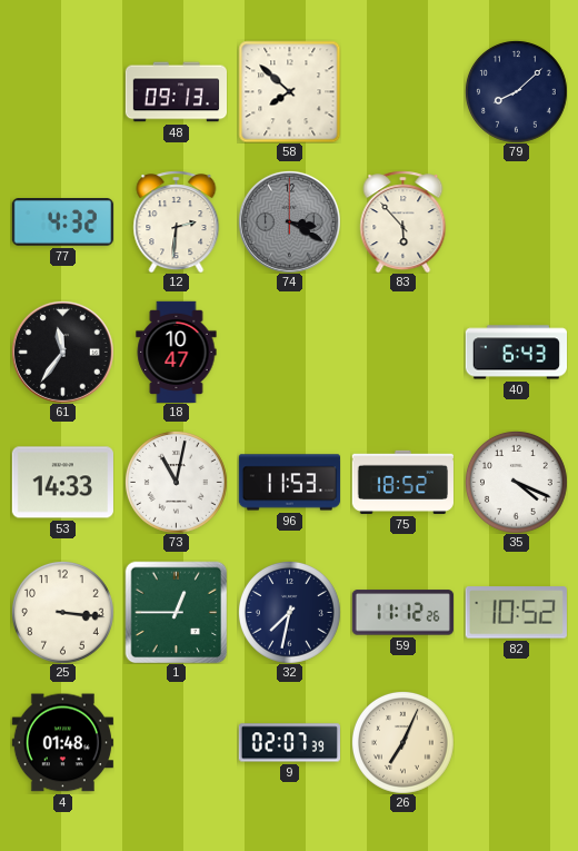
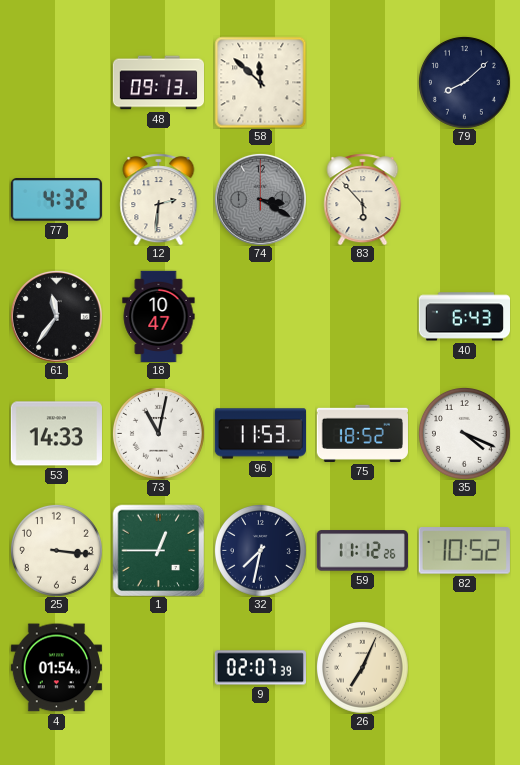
58: 7:52 -> 11:52
4: 01:48 -> 01:54
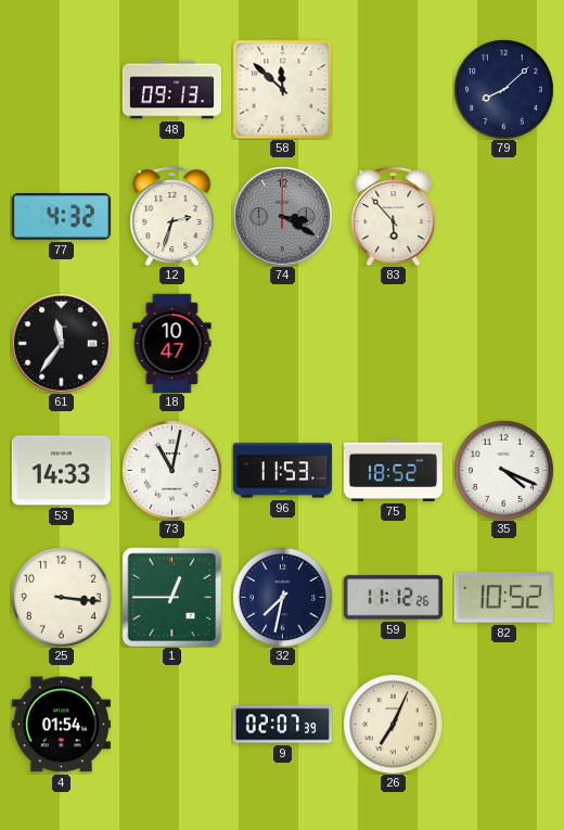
12: 2:31 -> 2:33
40: 6:43 -> none
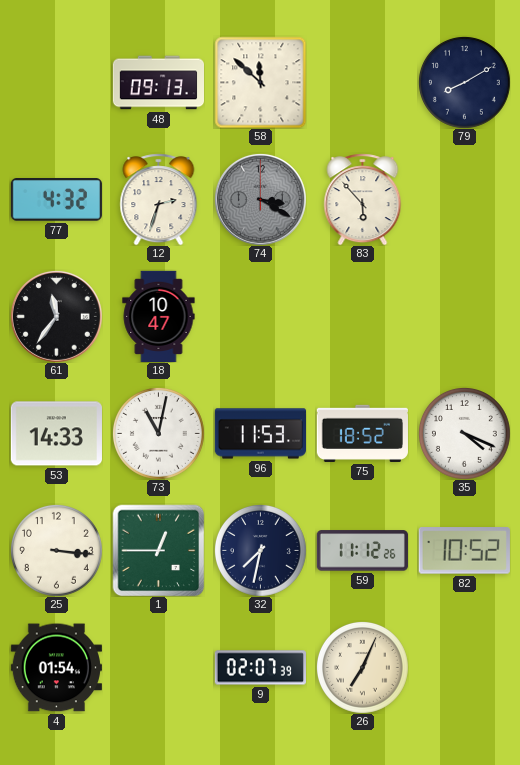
79: 8:08 -> 8:10
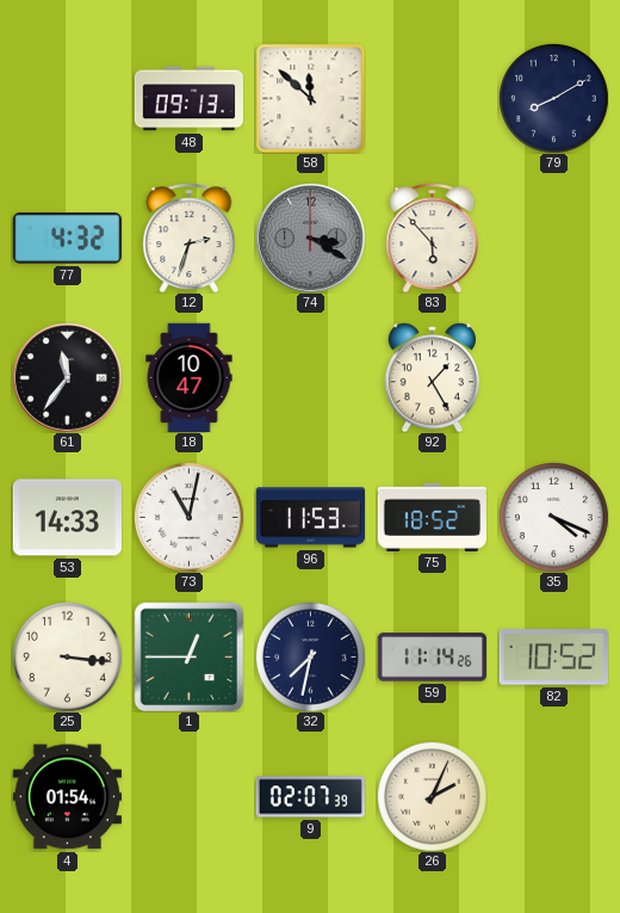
92: none -> 1:25
59: 11:12 -> 11:14
26: 7:04 -> 2:04
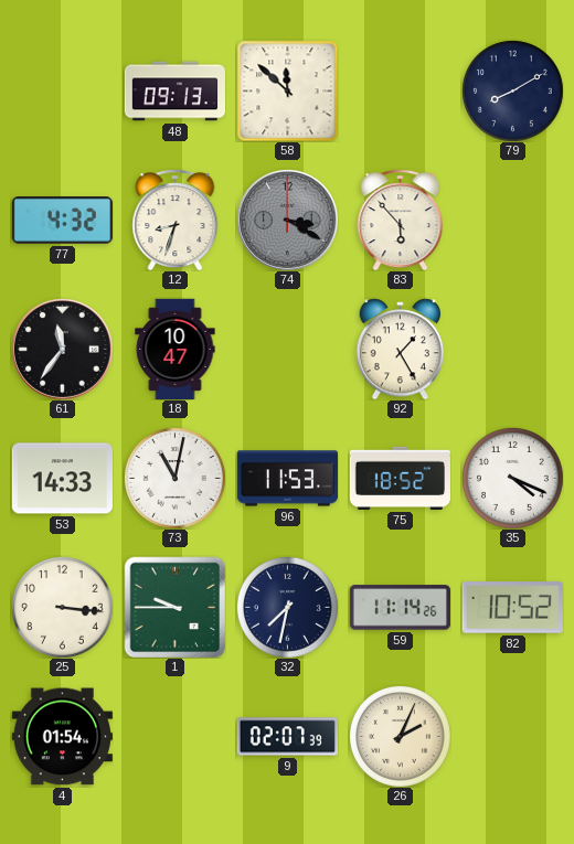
12: 2:33 -> 8:33
1: 12:45 -> 9:45
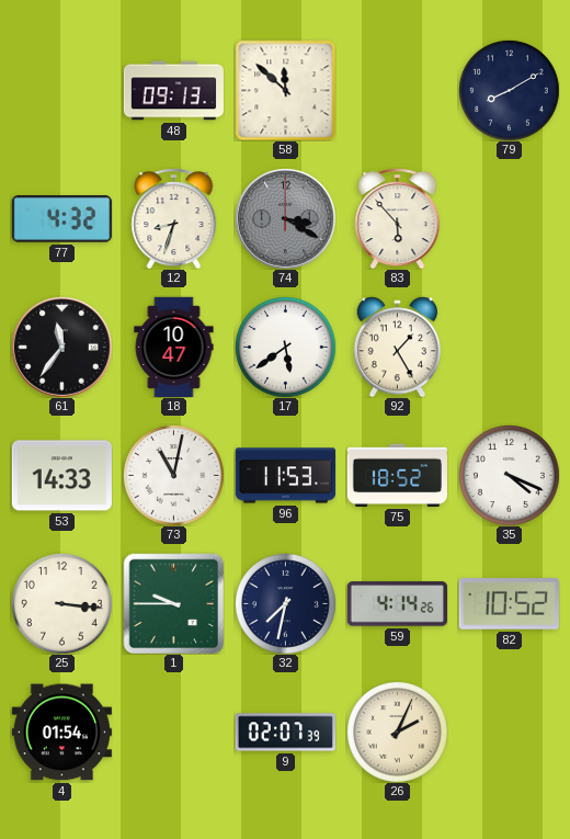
17: none -> 5:39
59: 11:14 -> 4:14
